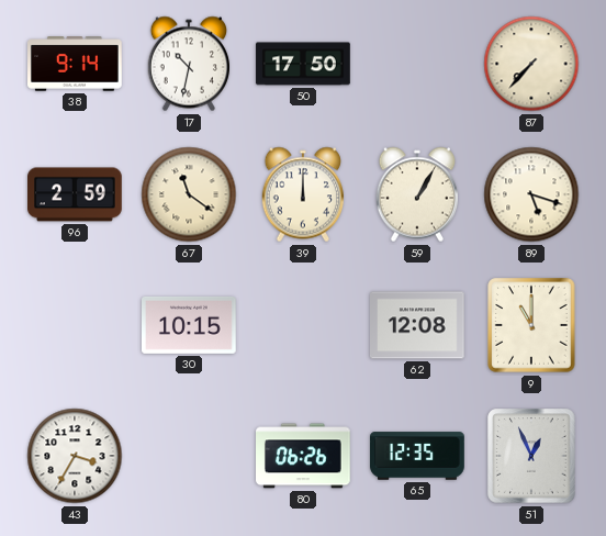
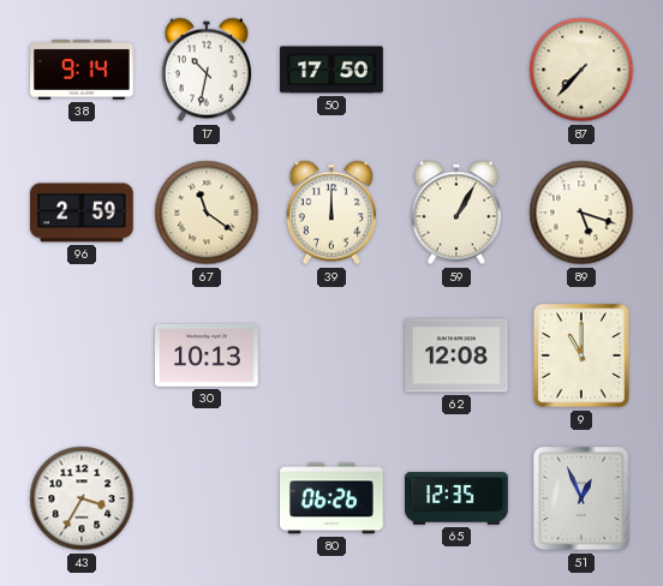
30: 10:15 -> 10:13
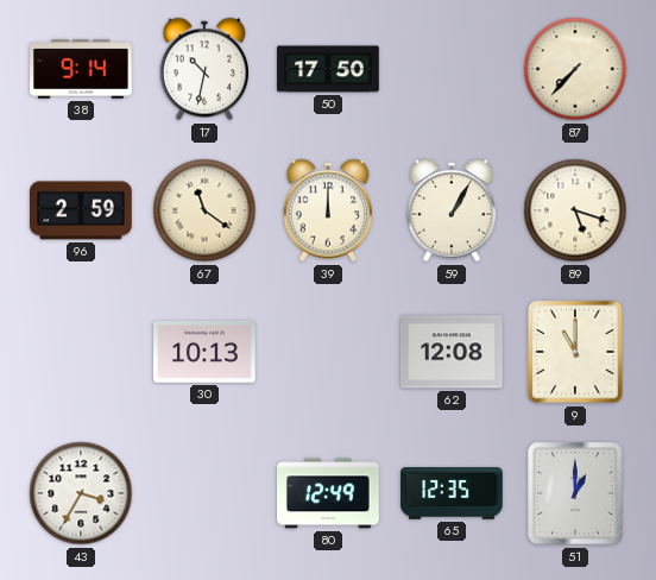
80: 06:26 -> 12:49
51: 12:56 -> 1:00
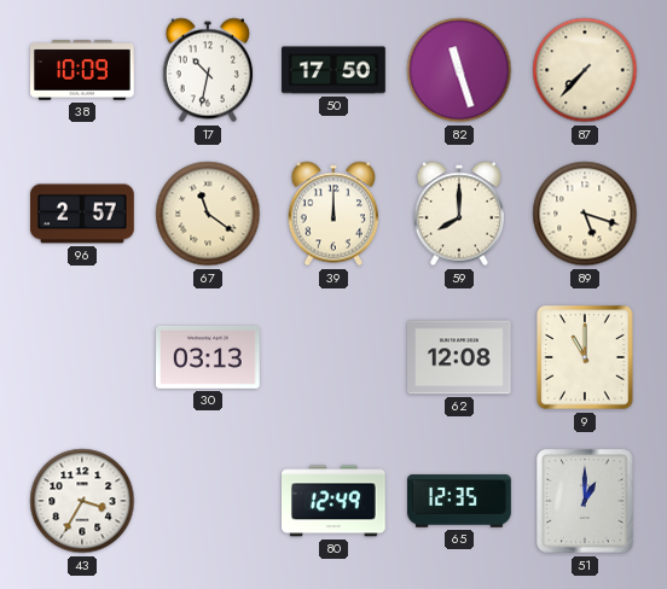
38: 9:14 -> 10:09
82: none -> 11:27
96: 2:59 -> 2:57
59: 1:05 -> 8:00
30: 10:13 -> 03:13
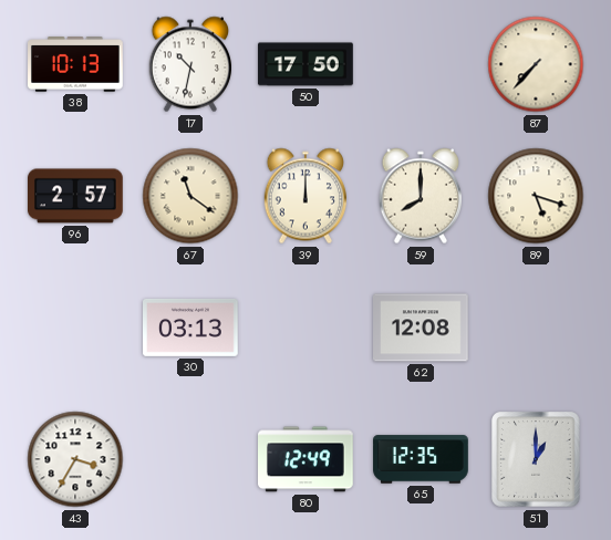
38: 10:09 -> 10:13
82: 11:27 -> none
9: 11:00 -> none
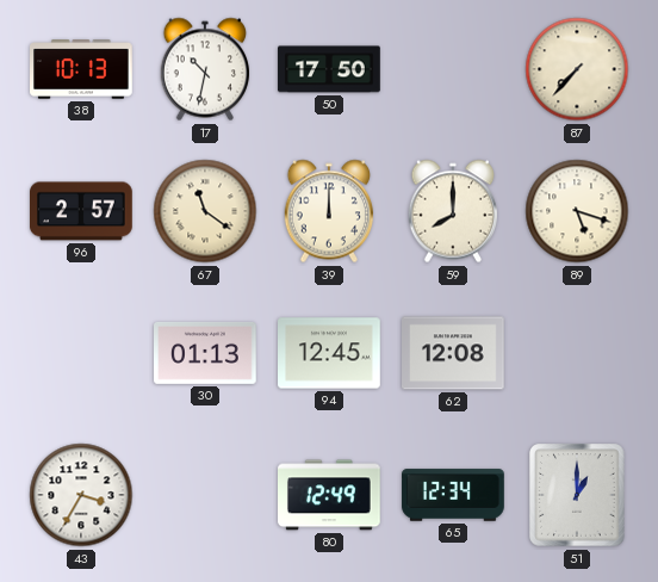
30: 03:13 -> 01:13
94: none -> 12:45
65: 12:35 -> 12:34
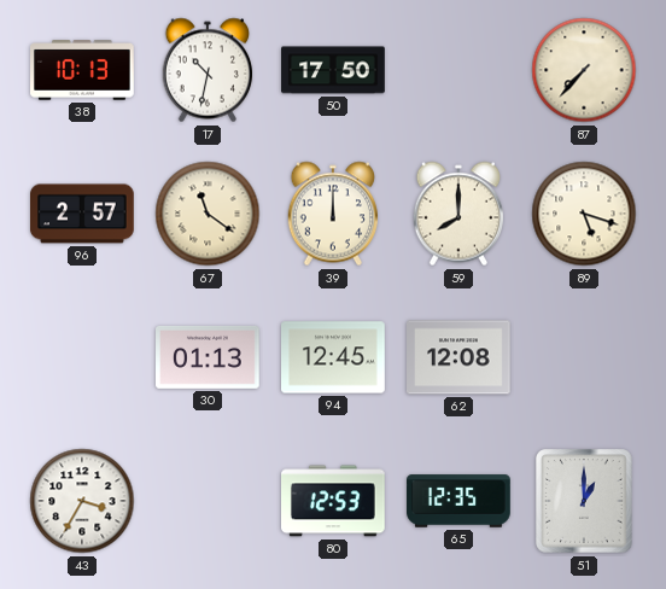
80: 12:49 -> 12:53
65: 12:34 -> 12:35
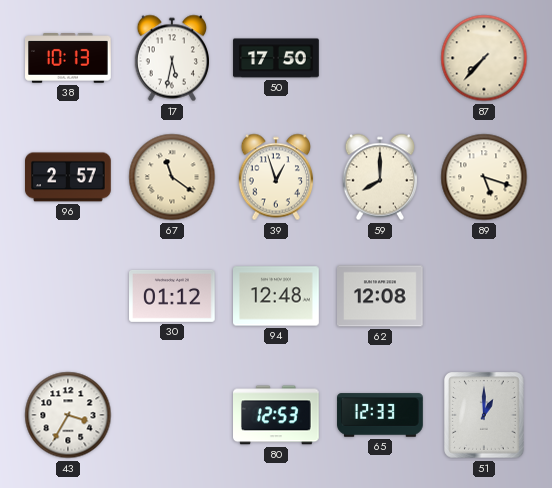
17: 10:32 -> 5:32
39: 12:00 -> 12:57
30: 01:13 -> 01:12
94: 12:45 -> 12:48
65: 12:35 -> 12:33
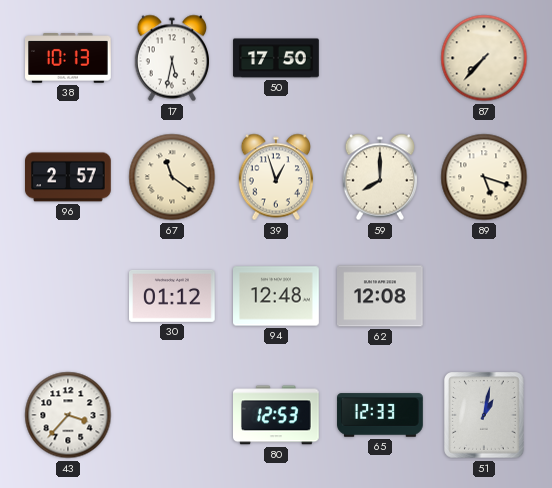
43: 3:35 -> 3:37
51: 1:00 -> 1:02
